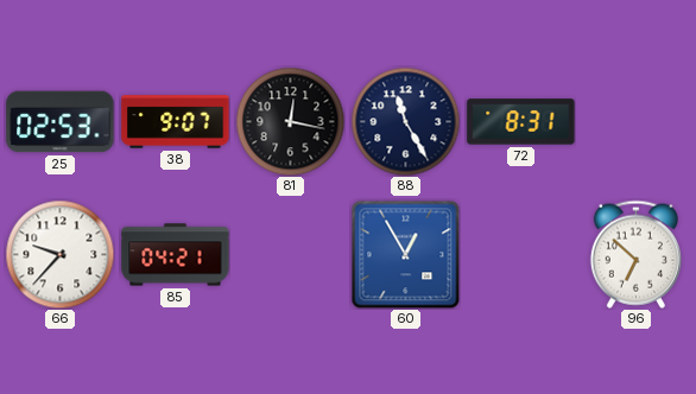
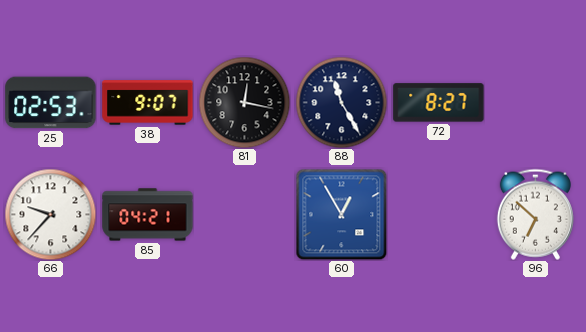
72: 8:31 -> 8:27
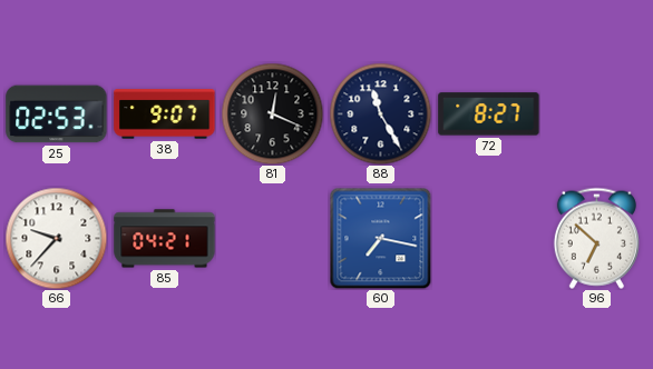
81: 12:17 -> 12:19
60: 12:55 -> 7:17
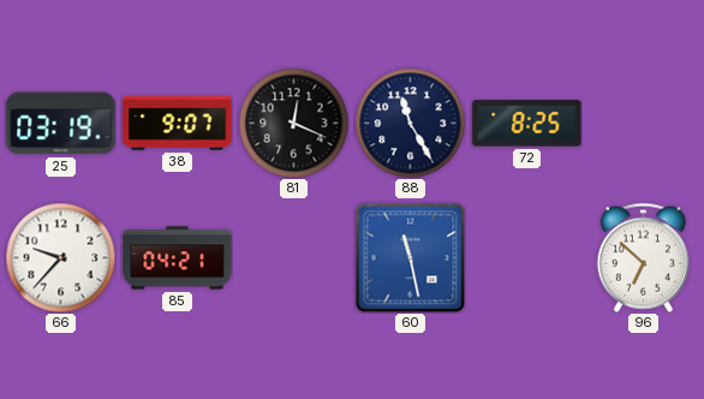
25: 02:53 -> 03:19
72: 8:27 -> 8:25
60: 7:17 -> 11:28
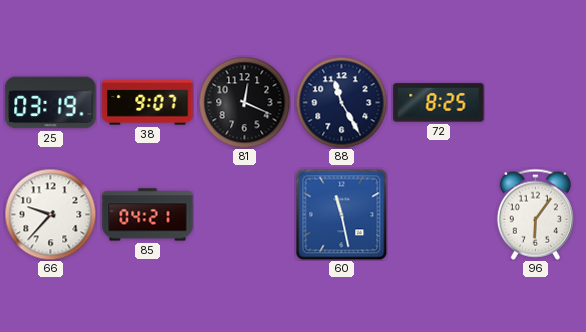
96: 6:52 -> 6:06
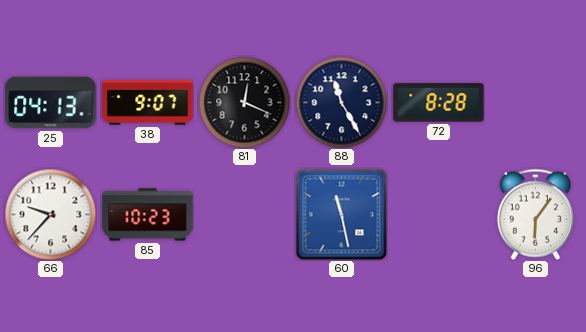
25: 03:19 -> 04:13
72: 8:25 -> 8:28
85: 04:21 -> 10:23
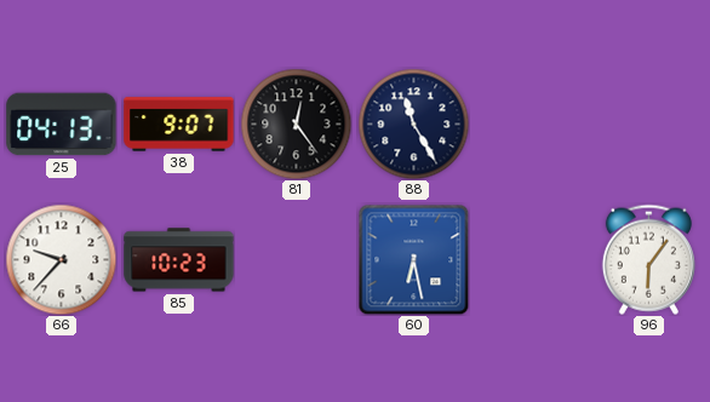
81: 12:19 -> 12:24
72: 8:28 -> none
60: 11:28 -> 6:28
